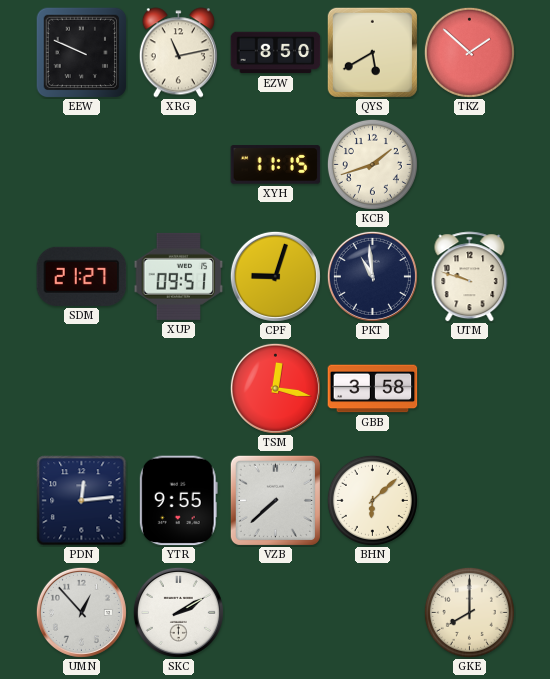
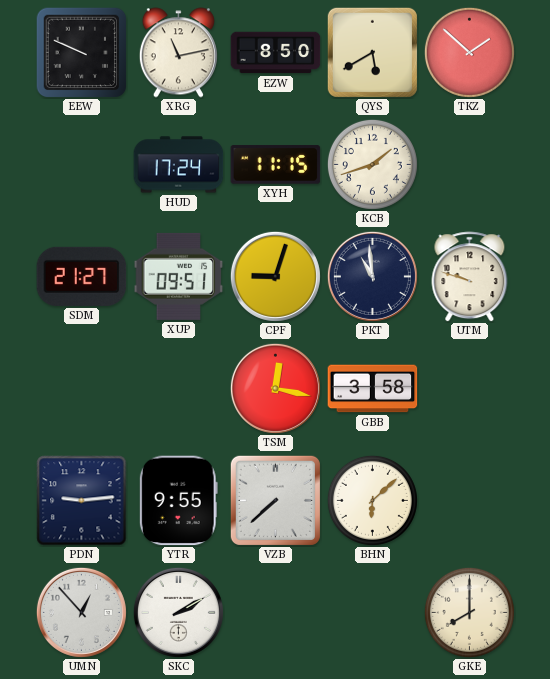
HUD: none -> 17:24
PDN: 12:14 -> 9:14
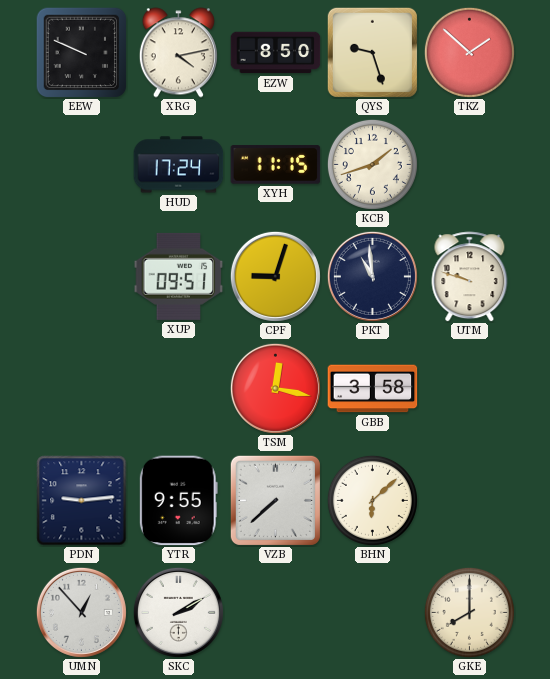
XRG: 11:13 -> 4:13
QYS: 5:40 -> 9:27
SDM: 21:27 -> none
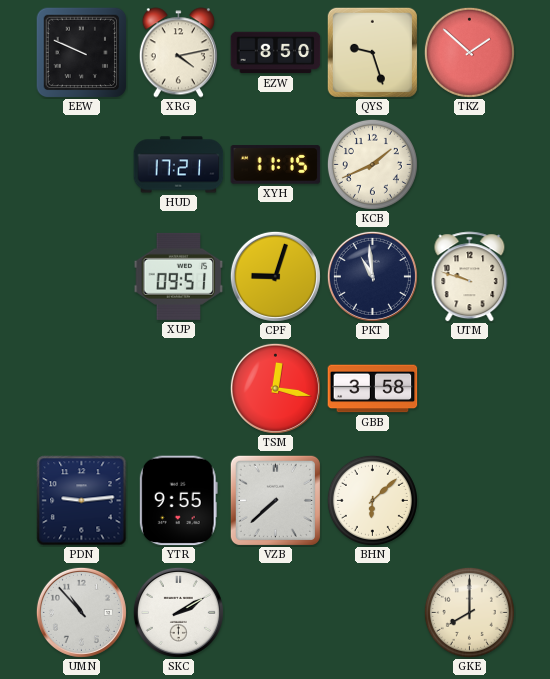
HUD: 17:24 -> 17:21
KCB: 1:42 -> 1:41
UMN: 12:53 -> 10:53
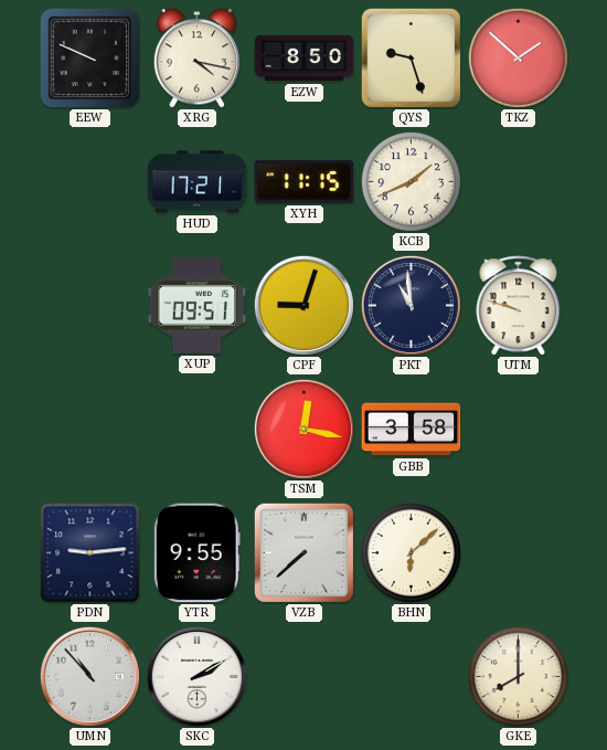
XRG: 4:13 -> 4:17
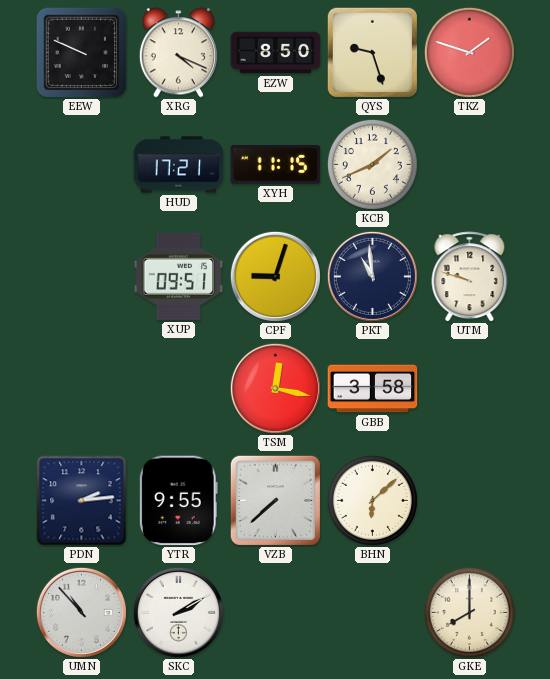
XRG: 4:17 -> 4:19
TKZ: 1:52 -> 1:48
PDN: 9:14 -> 2:14
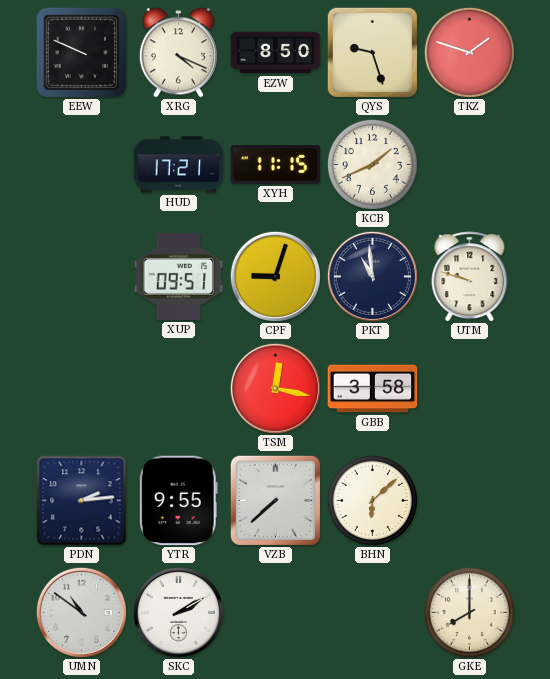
UMN: 10:53 -> 10:51
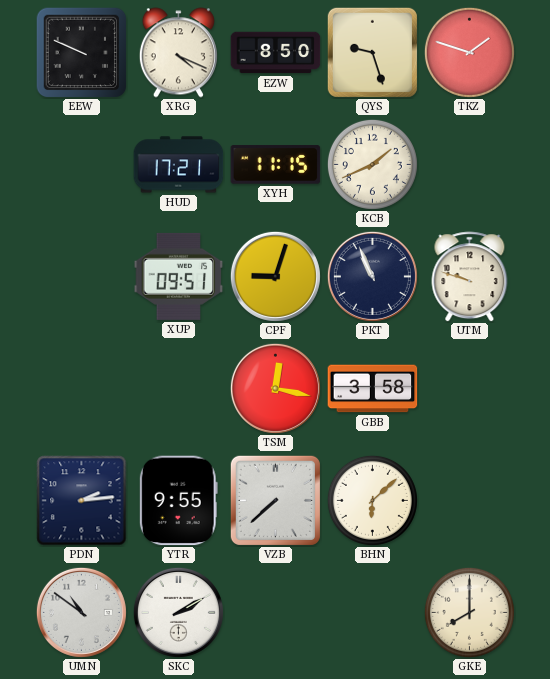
PKT: 10:59 -> 10:56
